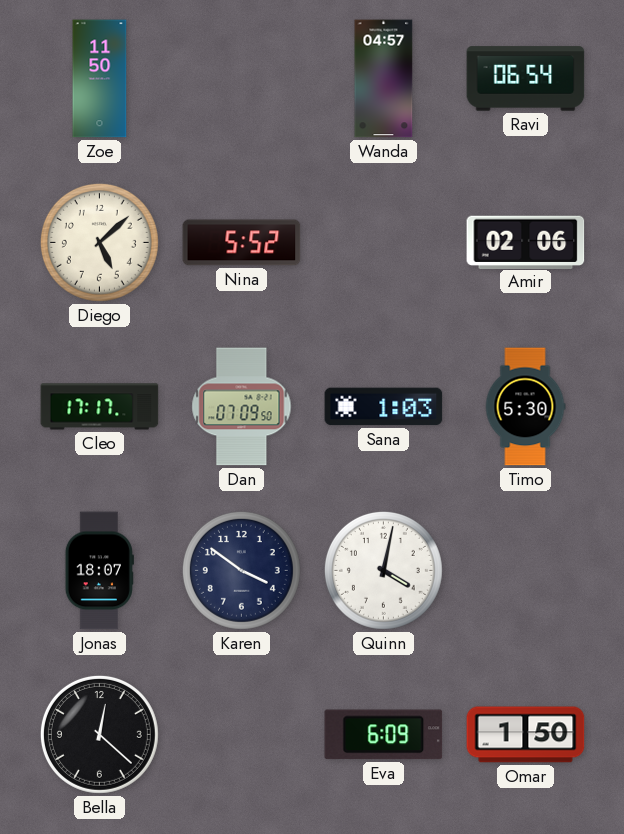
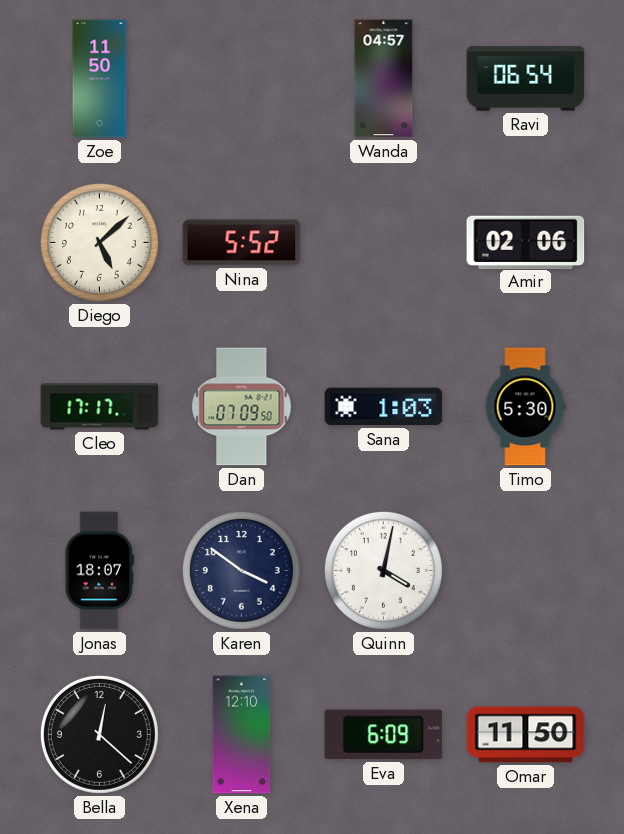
Xena: none -> 12:10
Omar: 1:50 -> 11:50
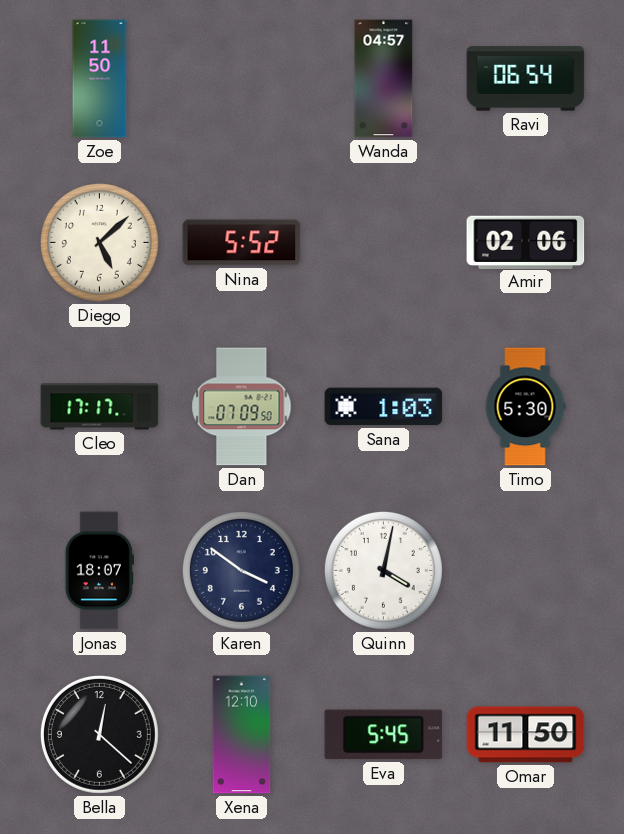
Eva: 6:09 -> 5:45
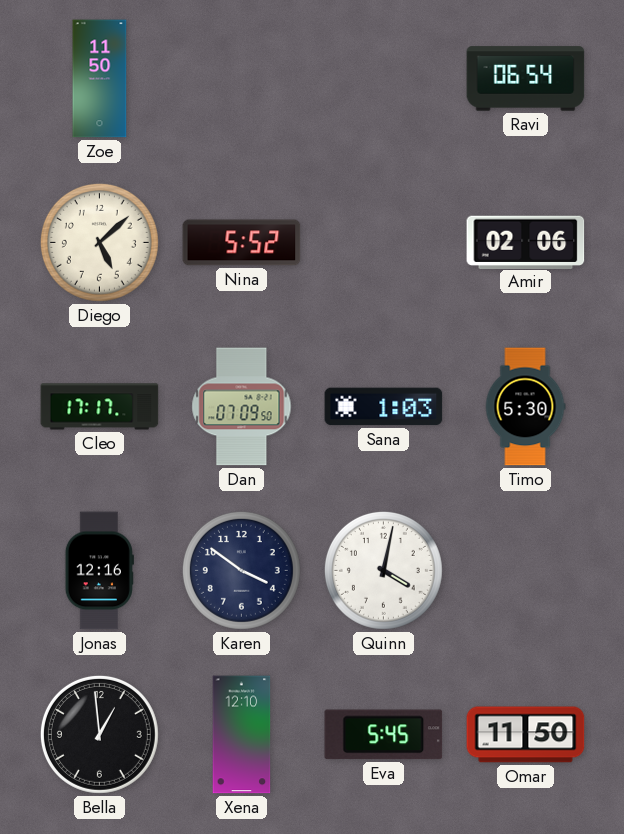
Wanda: 04:57 -> none
Jonas: 18:07 -> 12:16
Bella: 12:22 -> 12:59
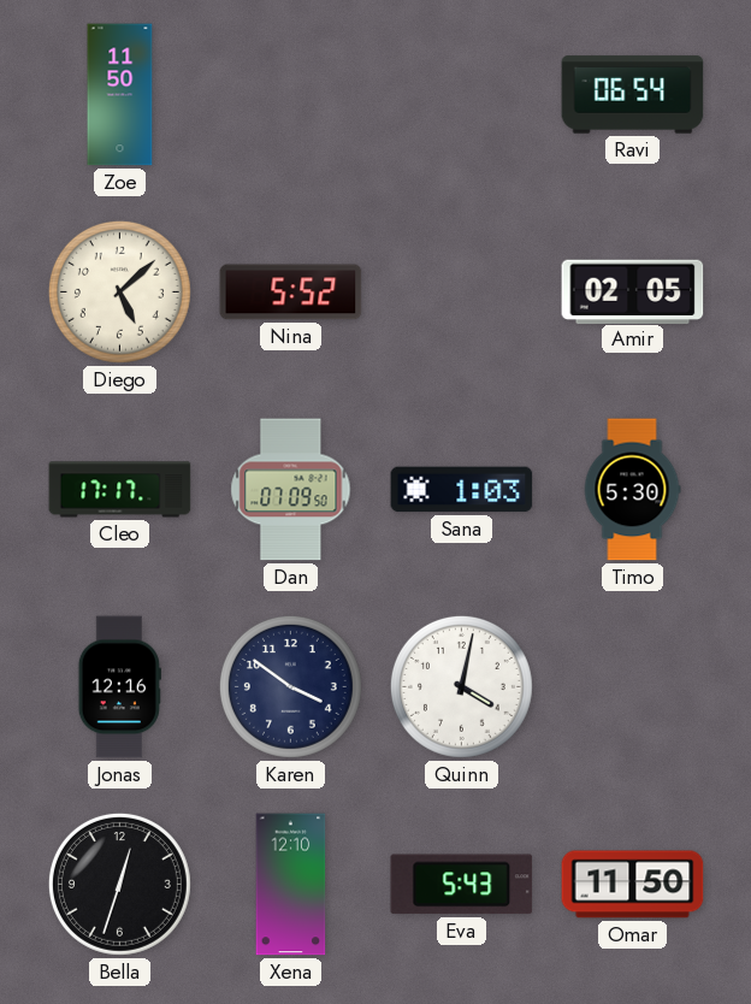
Amir: 02:06 -> 02:05
Bella: 12:59 -> 12:33
Eva: 5:45 -> 5:43
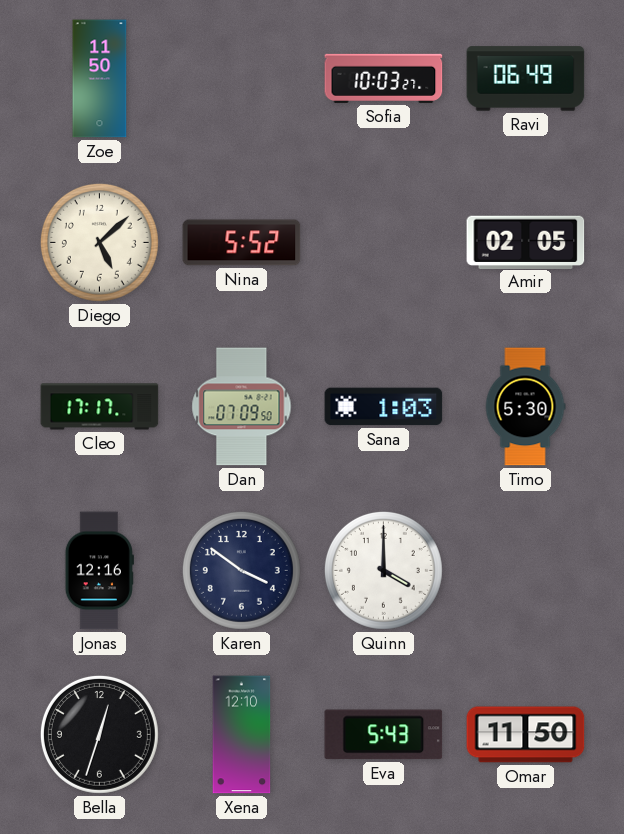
Sofia: none -> 10:03
Ravi: 06:54 -> 06:49
Quinn: 4:02 -> 4:00
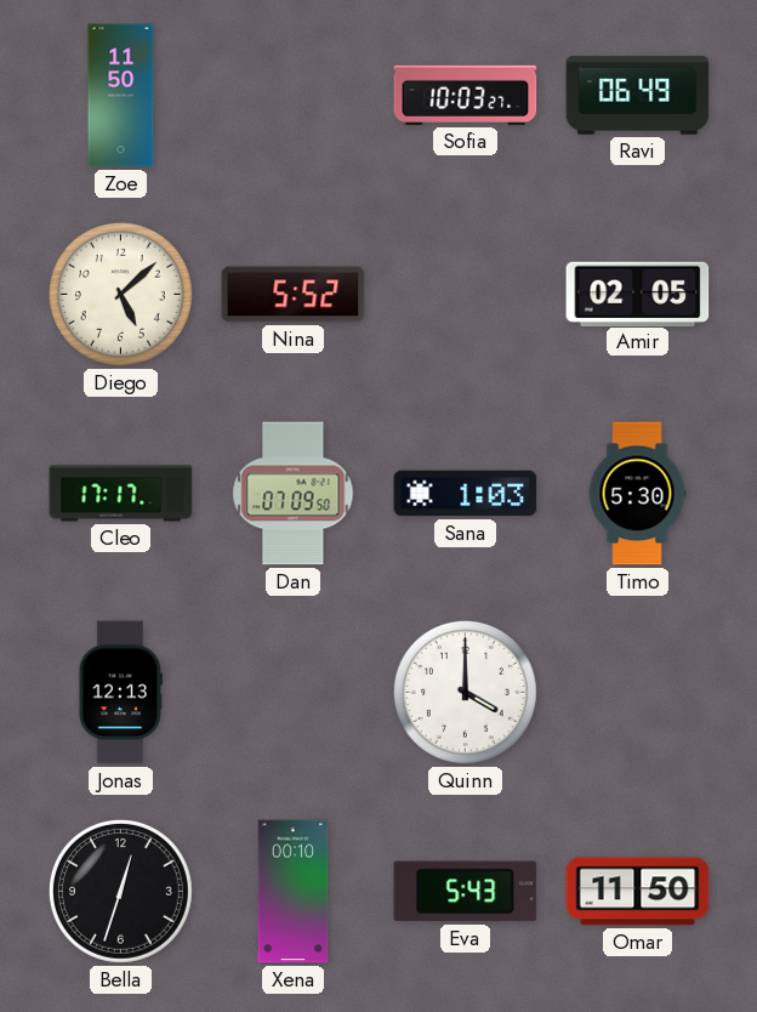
Jonas: 12:16 -> 12:13
Karen: 3:51 -> none
Xena: 12:10 -> 00:10
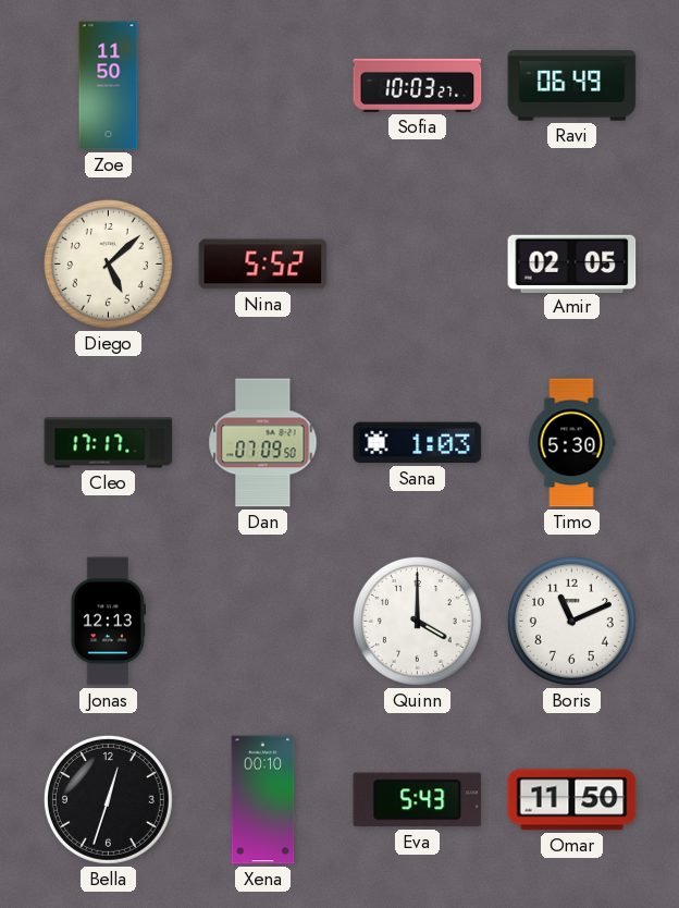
Boris: none -> 11:11
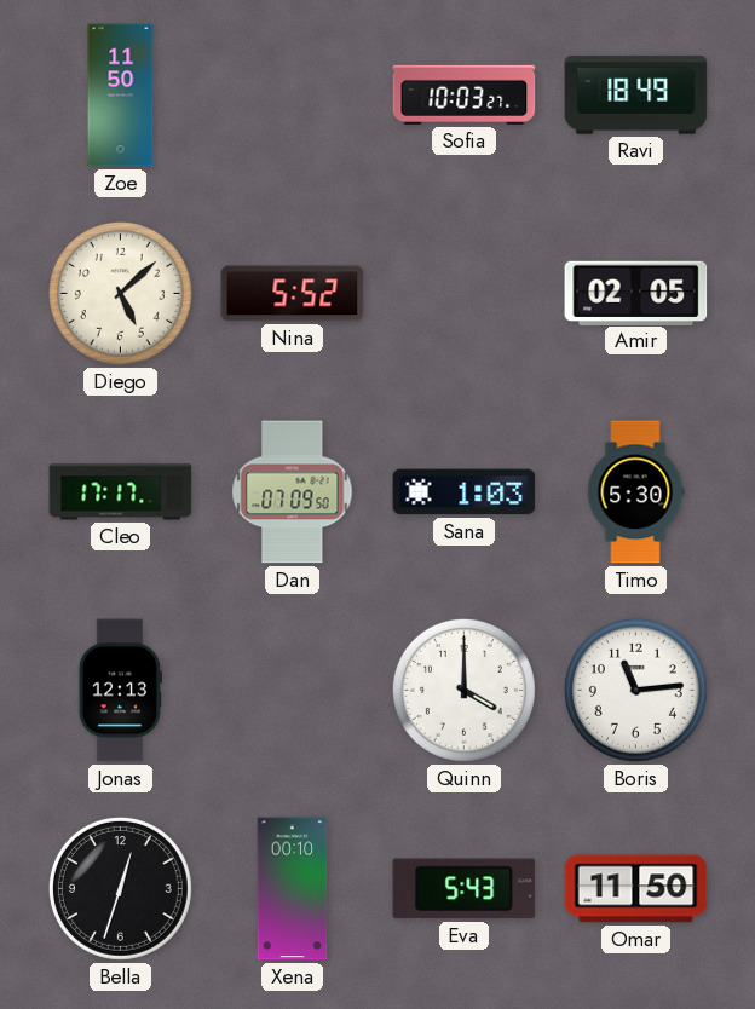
Ravi: 06:49 -> 18:49
Boris: 11:11 -> 11:14
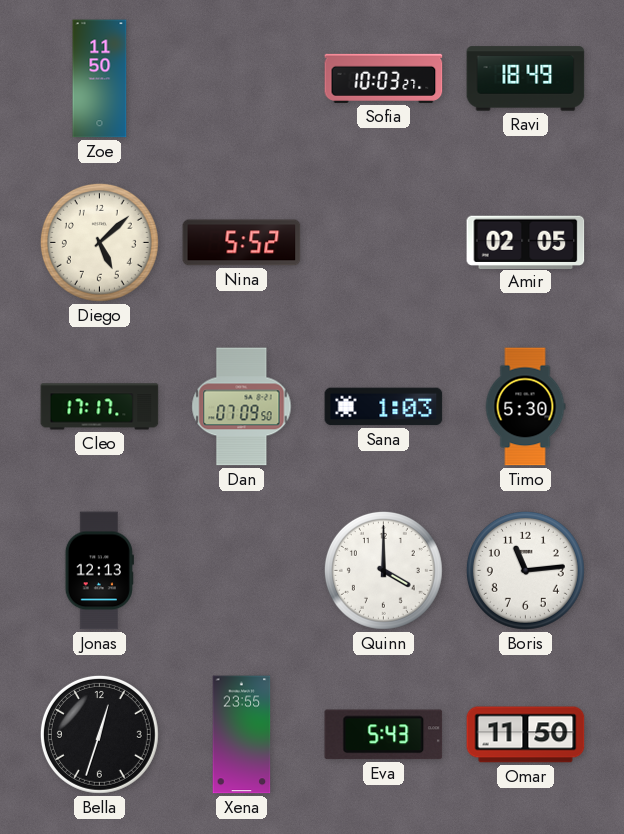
Xena: 00:10 -> 23:55
